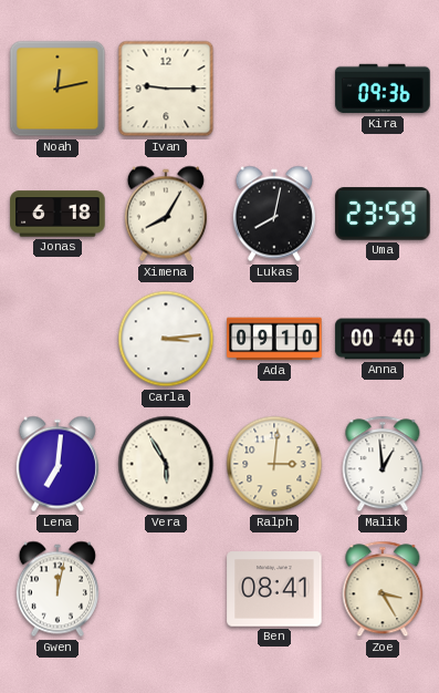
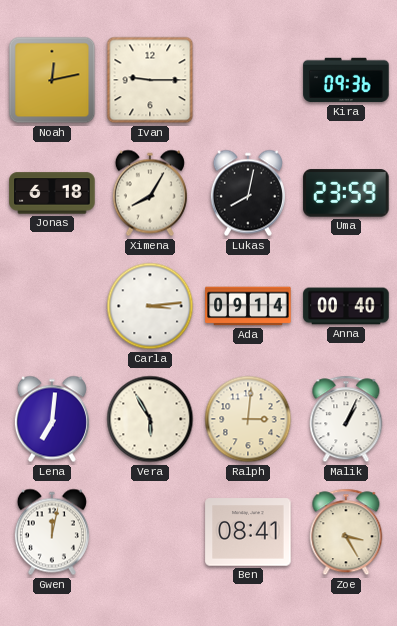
Ada: 09:10 -> 09:14
Malik: 12:59 -> 1:04
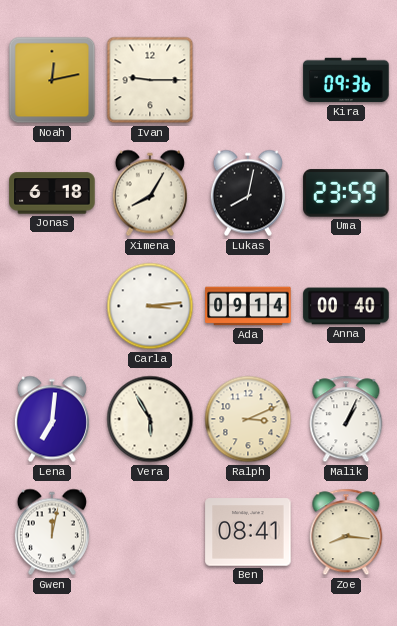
Ralph: 3:01 -> 3:11
Zoe: 3:25 -> 8:16
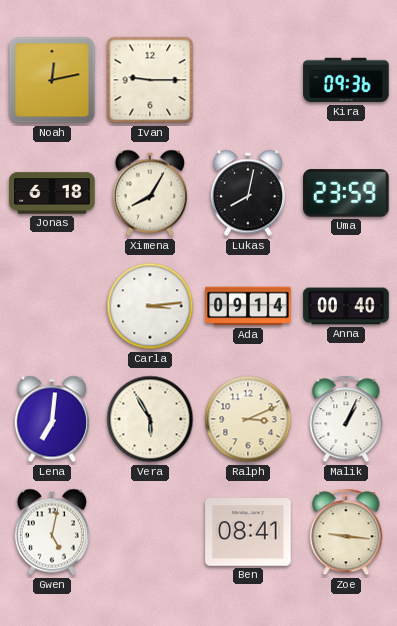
Gwen: 12:02 -> 5:02
Zoe: 8:16 -> 9:16
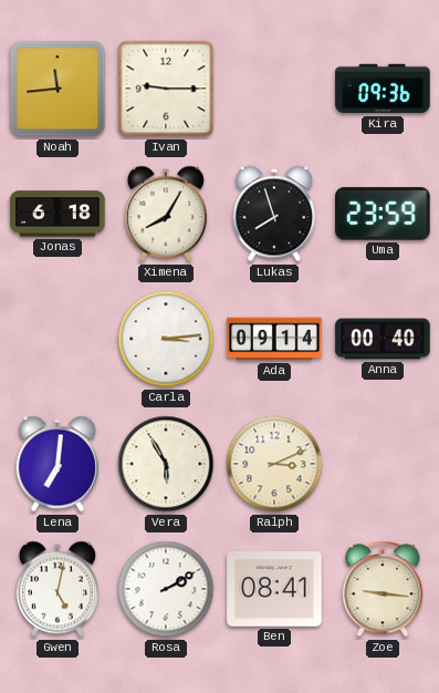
Noah: 12:13 -> 11:44
Lukas: 8:02 -> 7:57
Malik: 1:04 -> none
Rosa: none -> 2:10
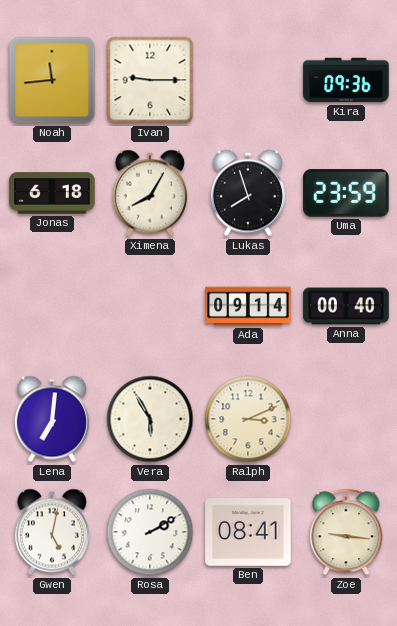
Carla: 3:14 -> none
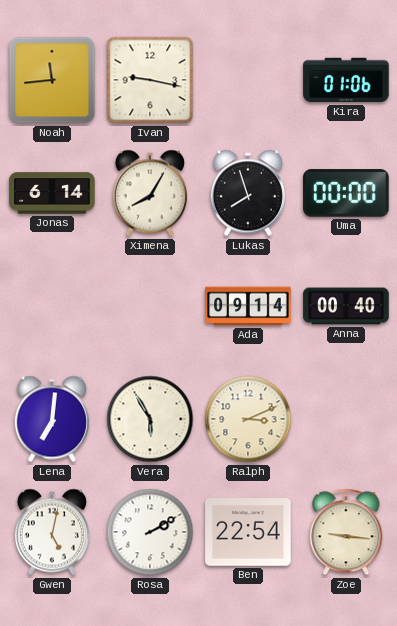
Ivan: 9:15 -> 9:17
Kira: 09:36 -> 01:06
Jonas: 6:18 -> 6:14
Uma: 23:59 -> 00:00
Ben: 08:41 -> 22:54
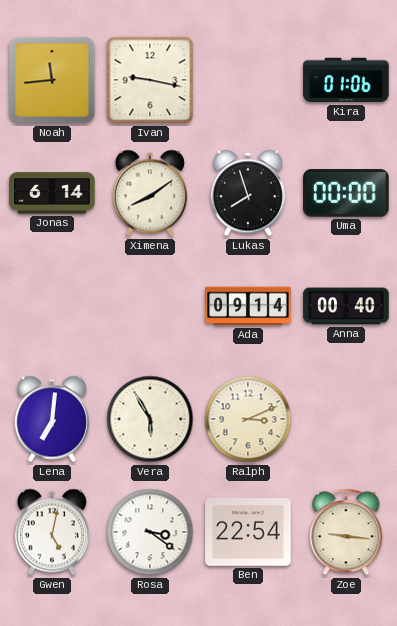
Ximena: 8:05 -> 8:09
Rosa: 2:10 -> 3:21
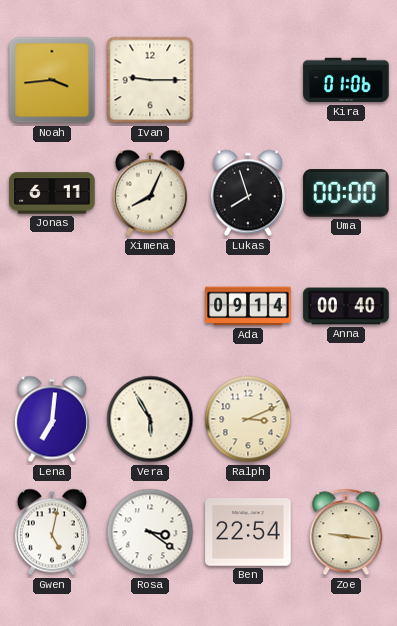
Noah: 11:44 -> 3:44
Ivan: 9:17 -> 9:15
Jonas: 6:14 -> 6:11
Ximena: 8:09 -> 8:04
